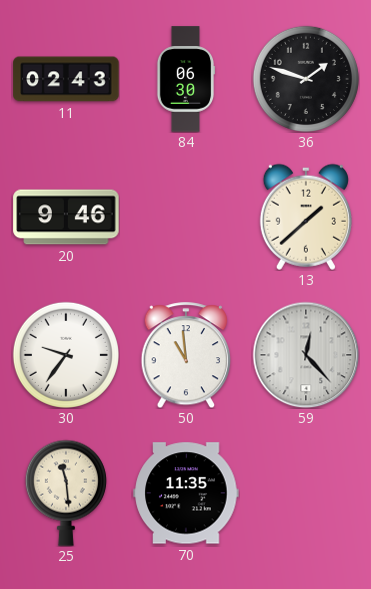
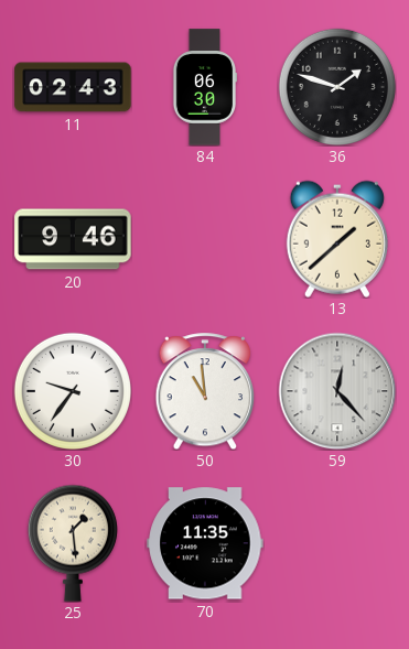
25: 11:29 -> 1:29
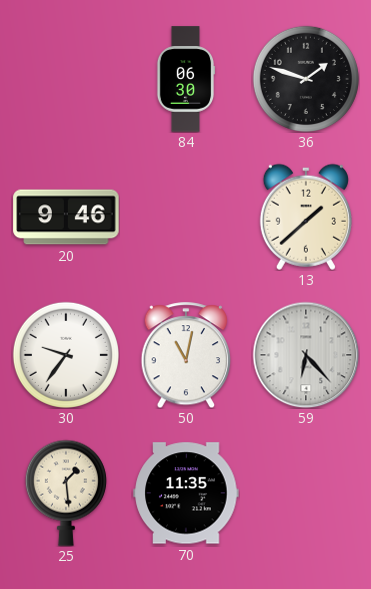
11: 02:43 -> none
50: 10:59 -> 11:02
59: 12:23 -> 6:23
